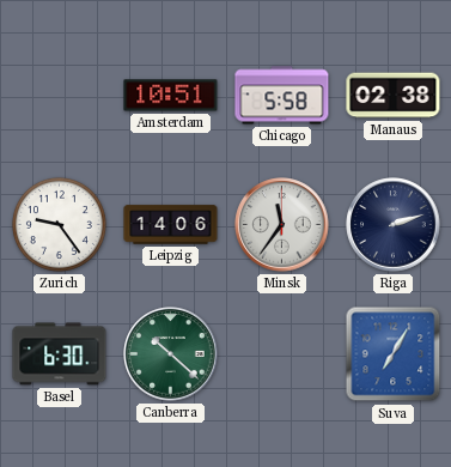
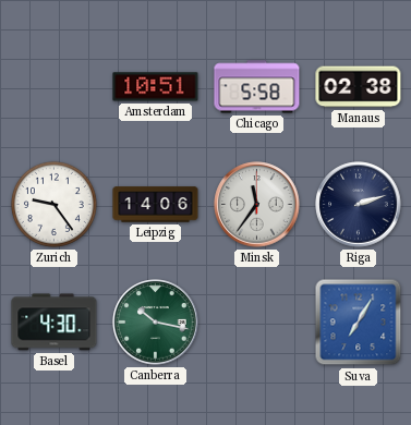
Basel: 6:30 -> 4:30
Canberra: 10:22 -> 10:17
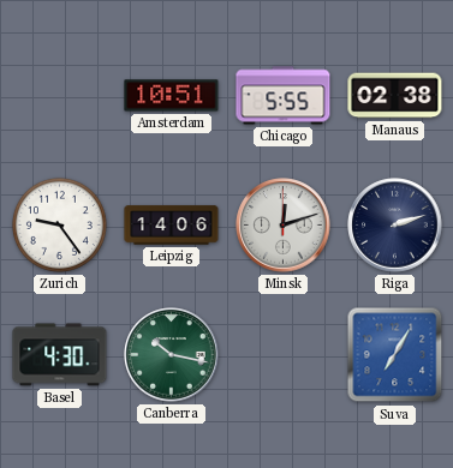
Chicago: 5:58 -> 5:55
Minsk: 11:36 -> 12:12
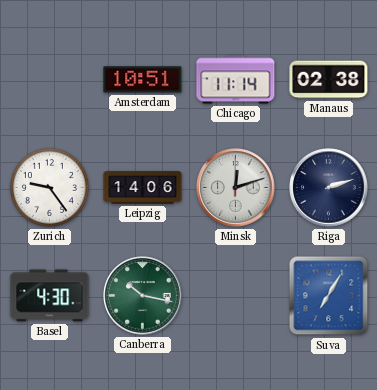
Chicago: 5:55 -> 11:14
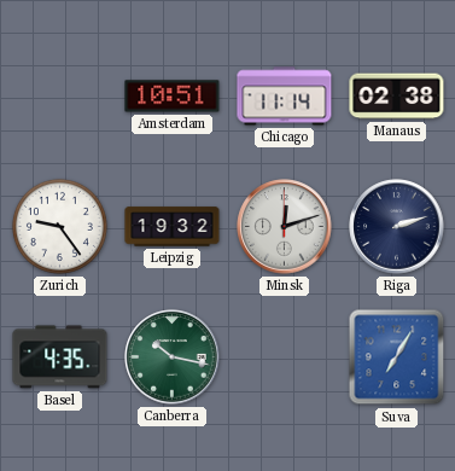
Leipzig: 14:06 -> 19:32
Basel: 4:30 -> 4:35
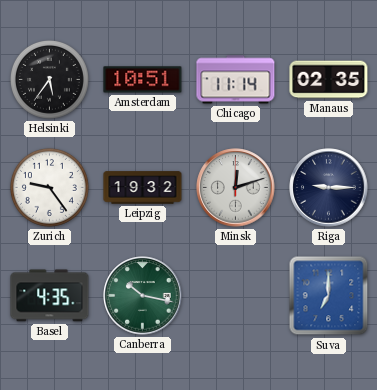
Helsinki: none -> 5:36
Manaus: 02:38 -> 02:35
Riga: 2:12 -> 9:15
Suva: 7:05 -> 7:00
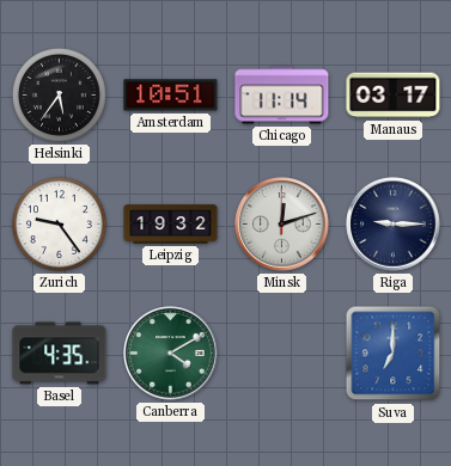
Manaus: 02:35 -> 03:17
Canberra: 10:17 -> 4:10
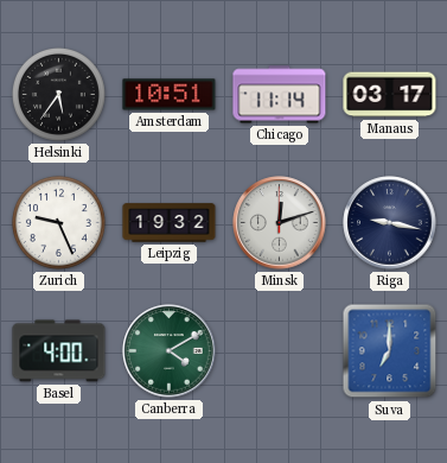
Zurich: 9:24 -> 9:26
Riga: 9:15 -> 9:17
Basel: 4:35 -> 4:00
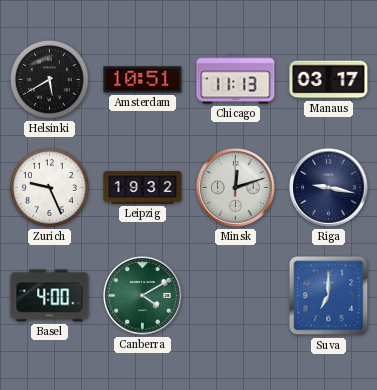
Helsinki: 5:36 -> 5:40
Chicago: 11:14 -> 11:13
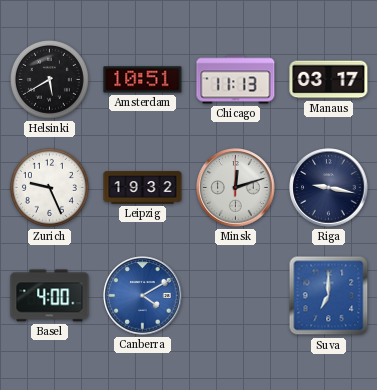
Canberra dial: green -> blue
